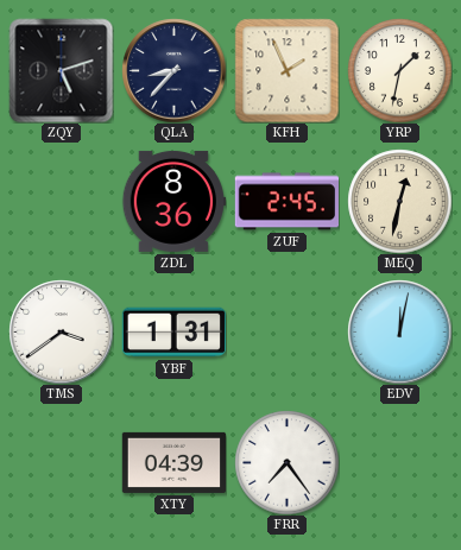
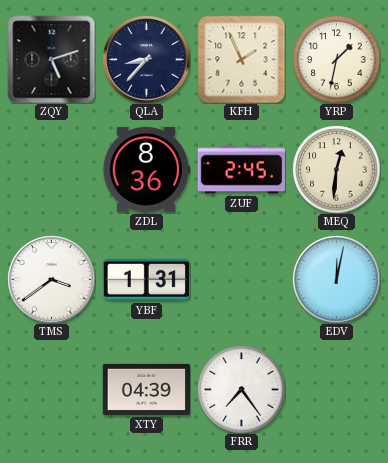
MEQ: 12:32 -> 12:31
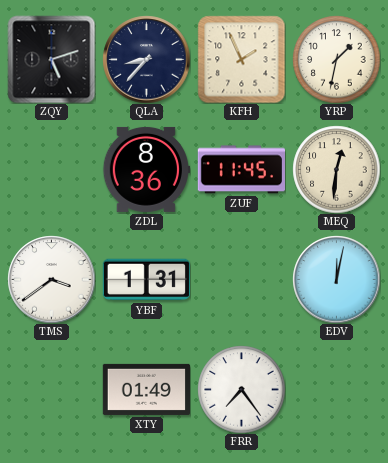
ZUF: 2:45 -> 11:45
XTY: 04:39 -> 01:49
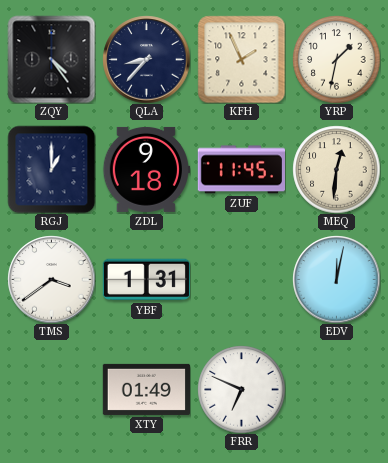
ZQY: 5:12 -> 4:24
RGJ: none -> 1:00
ZDL: 8:36 -> 9:18
FRR: 7:24 -> 6:49
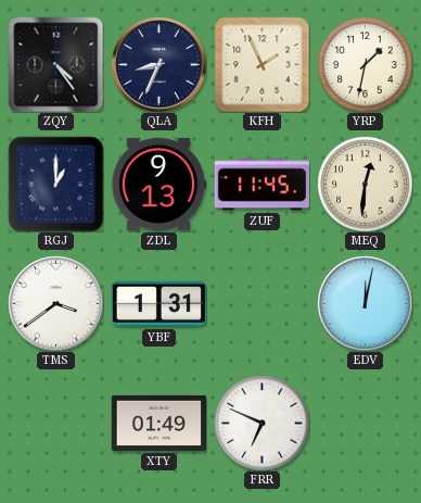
QLA: 8:37 -> 8:34
ZDL: 9:18 -> 9:13
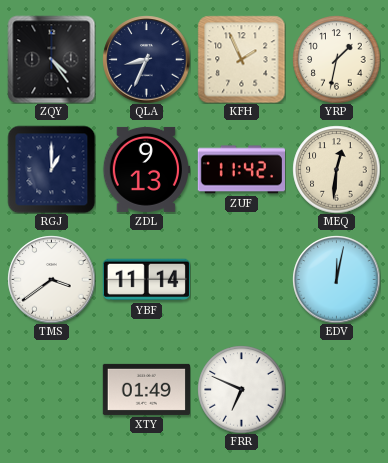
ZUF: 11:45 -> 11:42
YBF: 1:31 -> 11:14
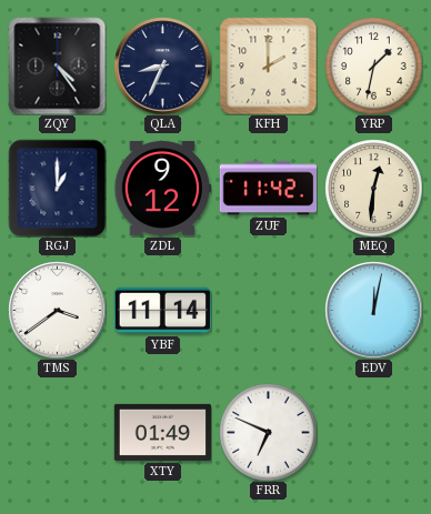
KFH: 1:56 -> 2:00
ZDL: 9:13 -> 9:12
